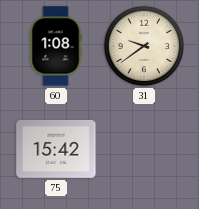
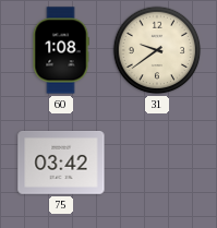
75: 15:42 -> 03:42
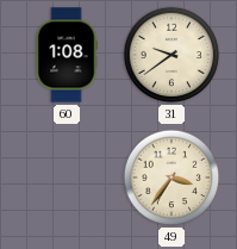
75: 03:42 -> none
49: none -> 3:36
